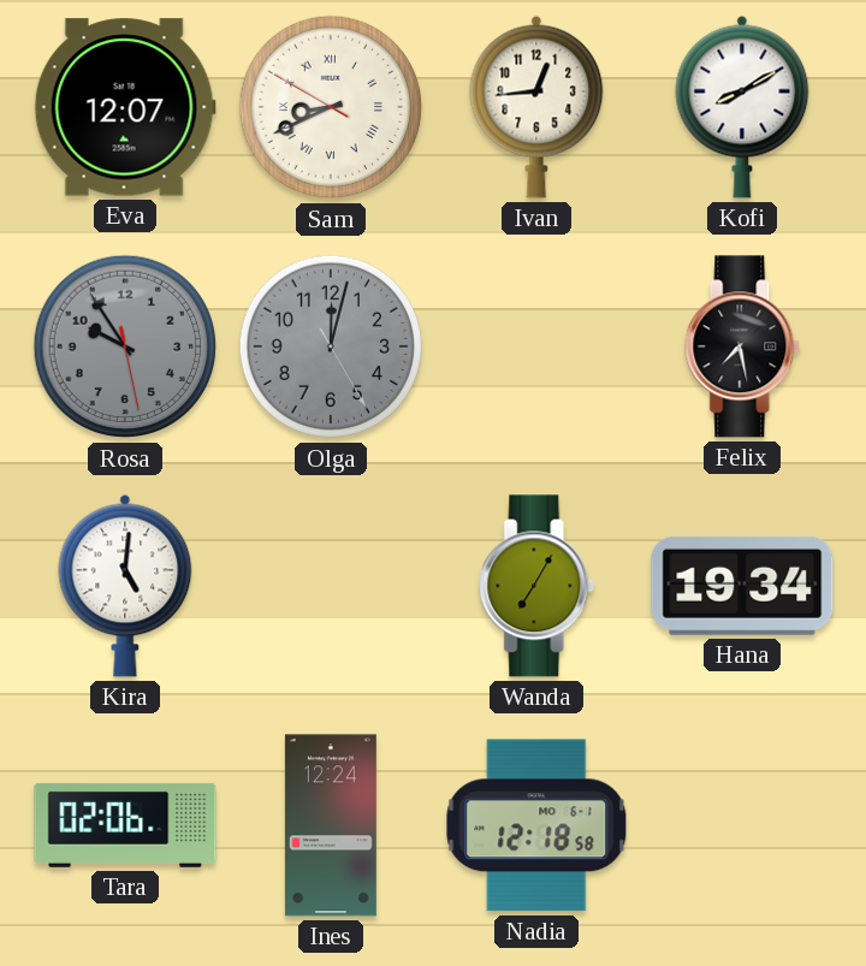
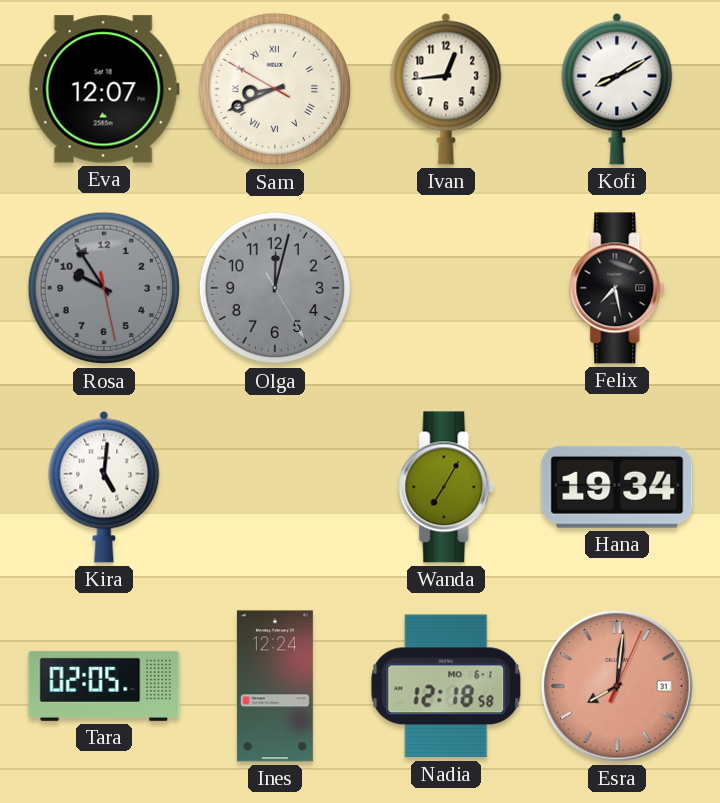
Tara: 02:06 -> 02:05
Esra: none -> 8:01
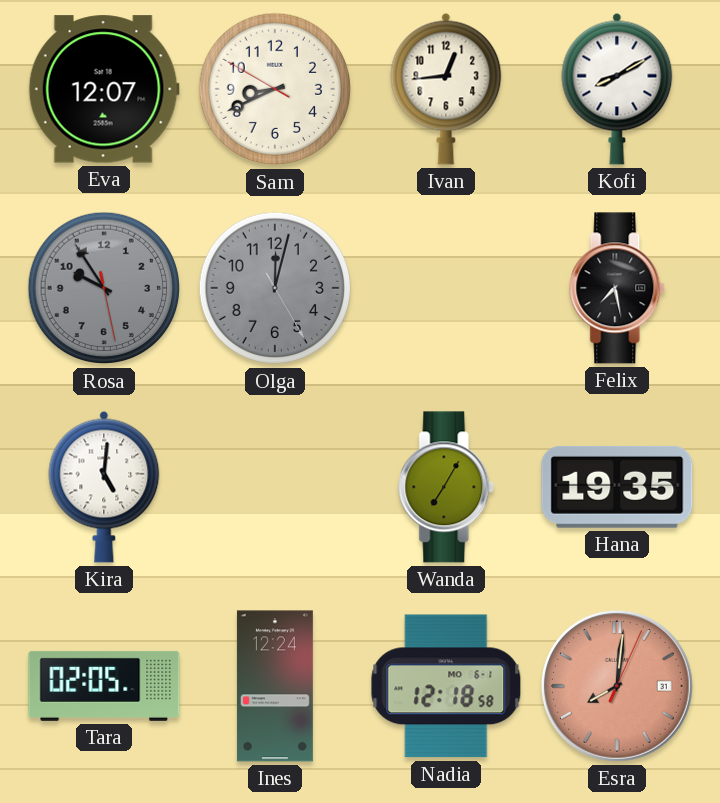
Sam numerals: Roman -> Arabic
Hana: 19:34 -> 19:35
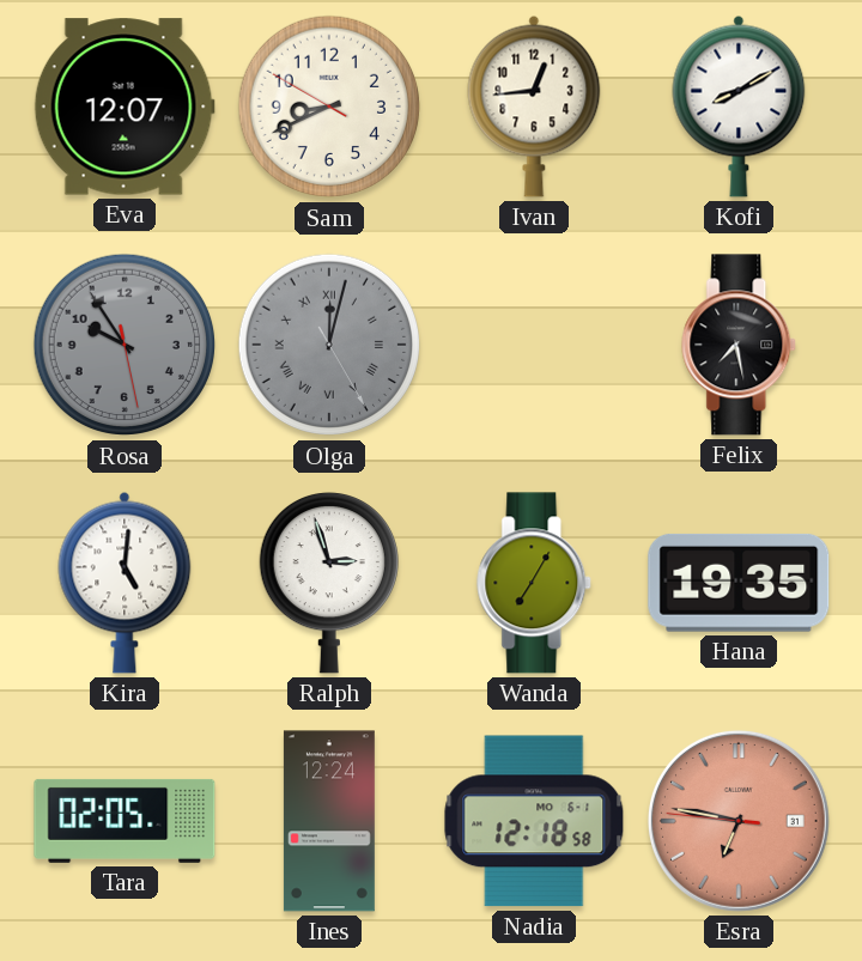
Olga numerals: Arabic -> Roman
Ralph: none -> 2:57
Esra: 8:01 -> 6:46
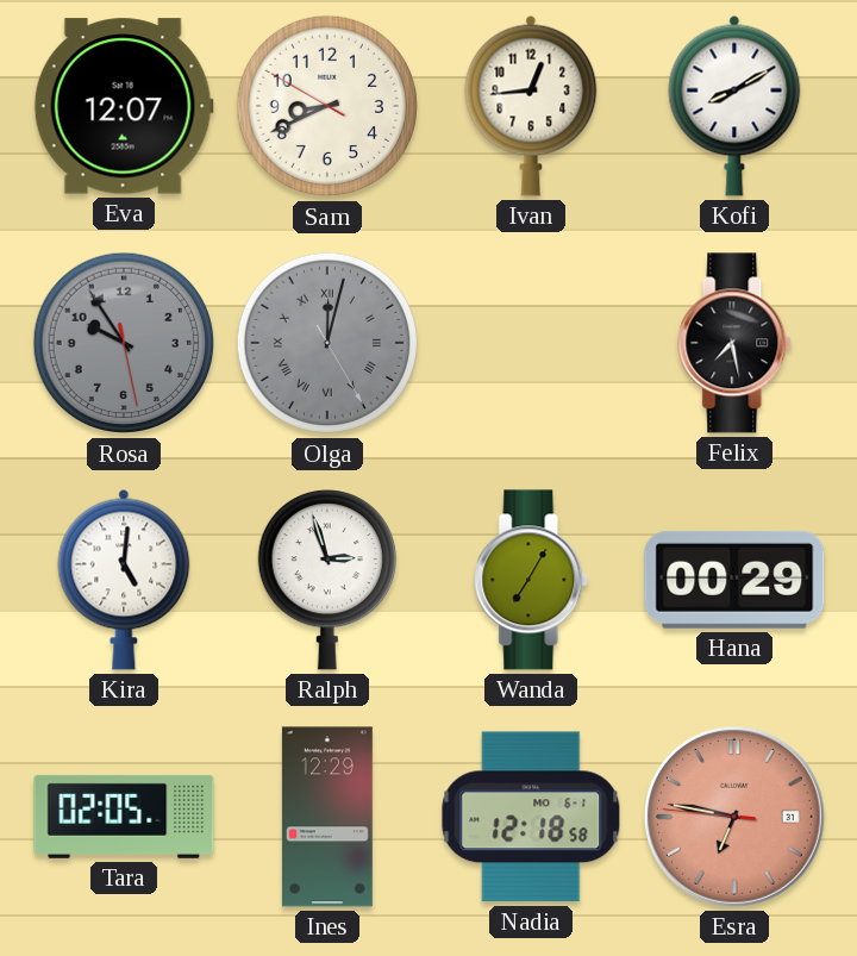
Hana: 19:35 -> 00:29
Ines: 12:24 -> 12:29
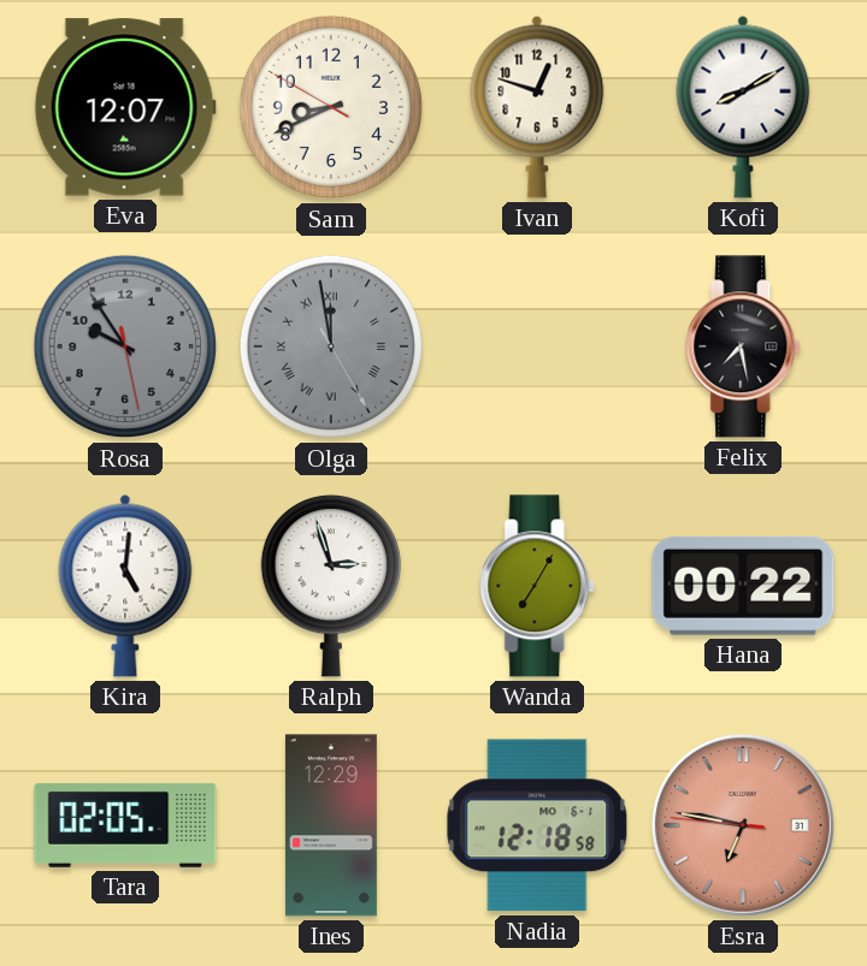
Ivan: 12:44 -> 12:48
Olga: 12:02 -> 11:58
Hana: 00:29 -> 00:22
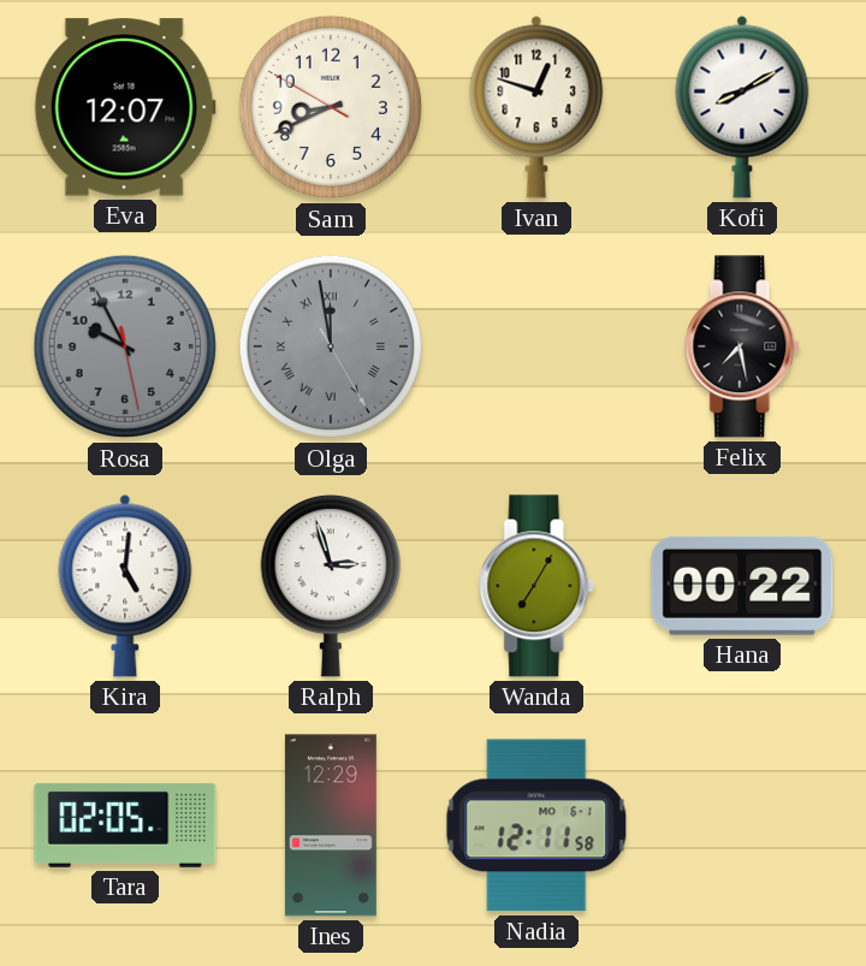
Rosa: 9:54 -> 9:55
Nadia: 12:18 -> 12:11
Esra: 6:46 -> none
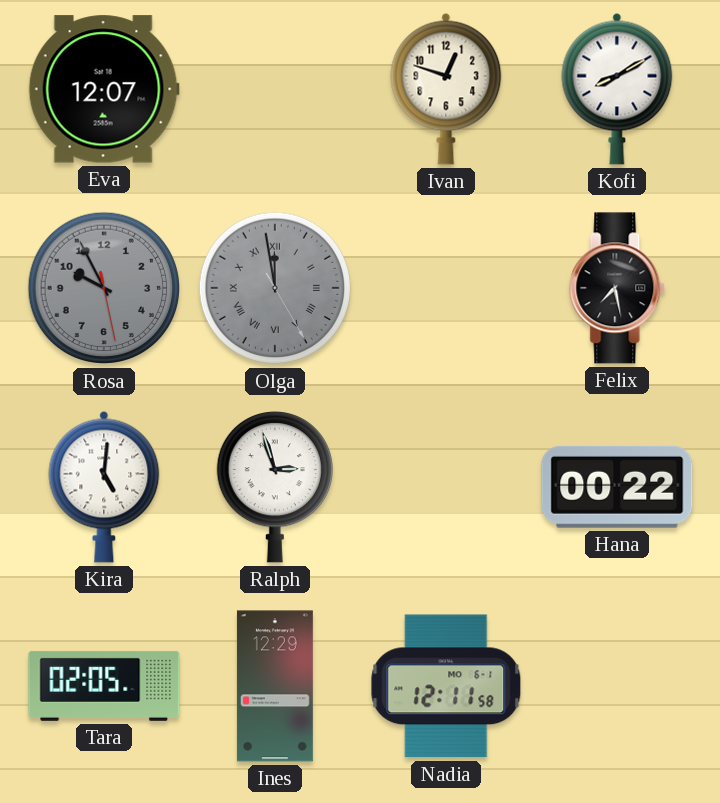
Sam: 8:40 -> none
Wanda: 7:05 -> none
